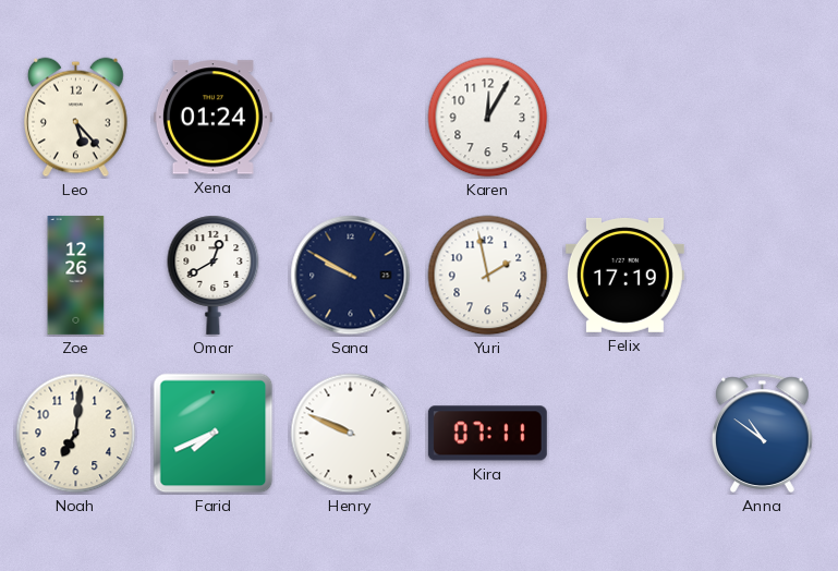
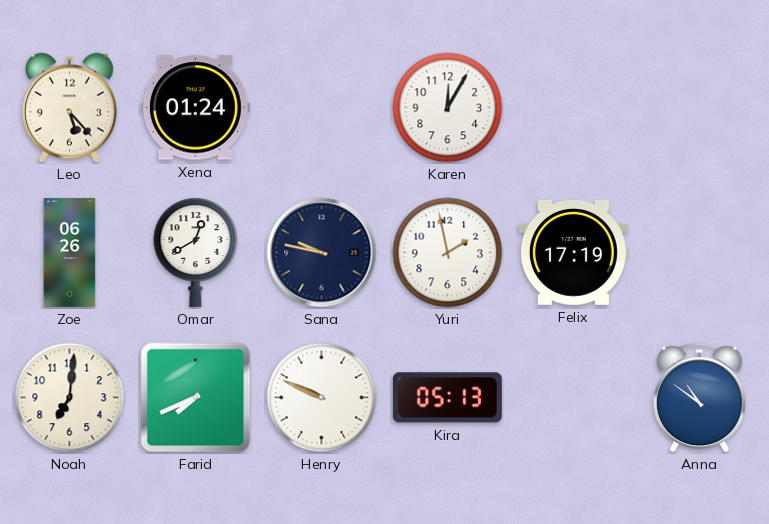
Zoe: 12:26 -> 06:26
Sana: 9:50 -> 9:47
Kira: 07:11 -> 05:13
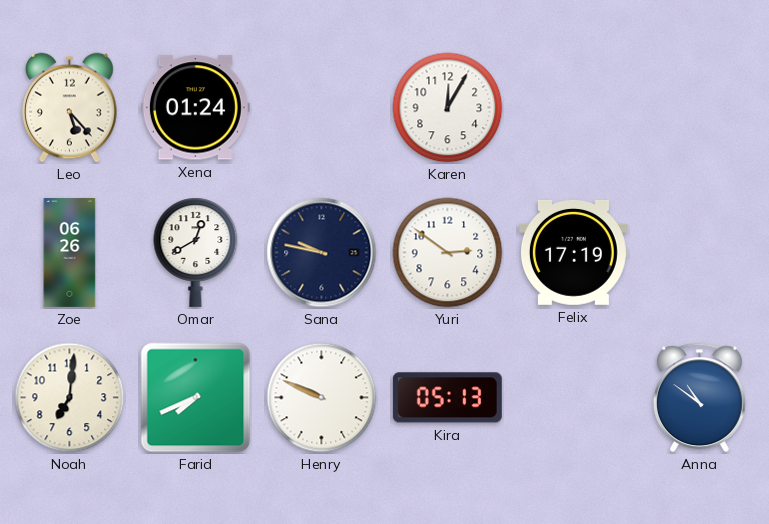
Yuri: 1:58 -> 2:51
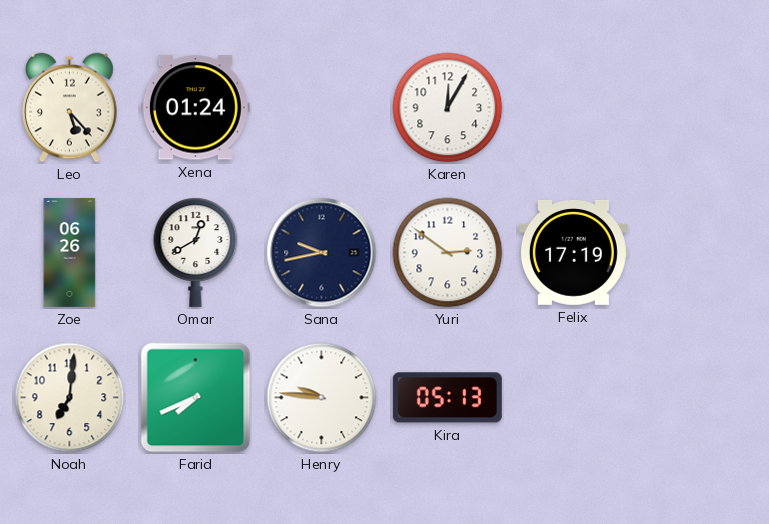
Sana: 9:47 -> 9:43
Henry: 9:49 -> 9:46
Anna: 10:51 -> none
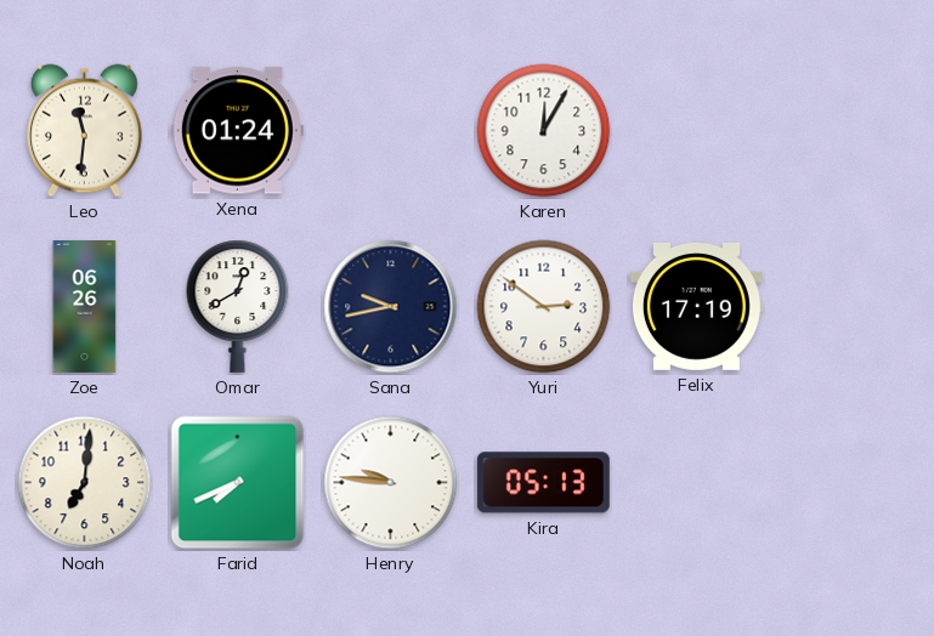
Leo: 5:23 -> 11:31
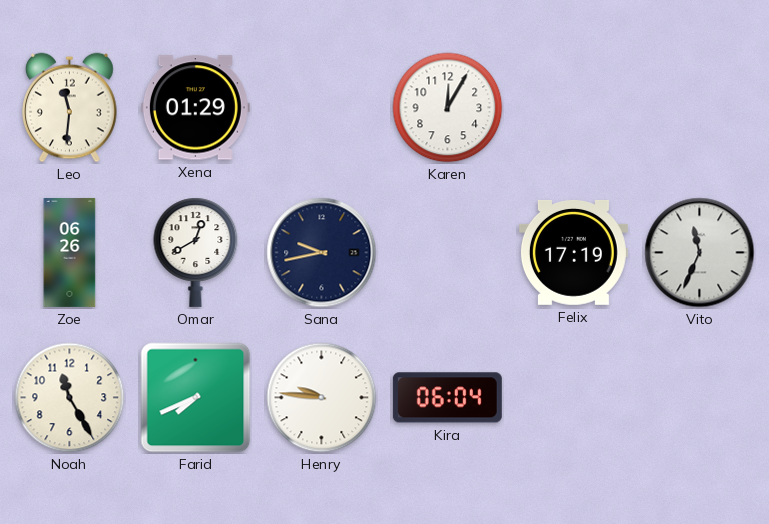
Xena: 01:24 -> 01:29
Yuri: 2:51 -> none
Vito: none -> 11:34
Noah: 7:01 -> 11:25
Kira: 05:13 -> 06:04
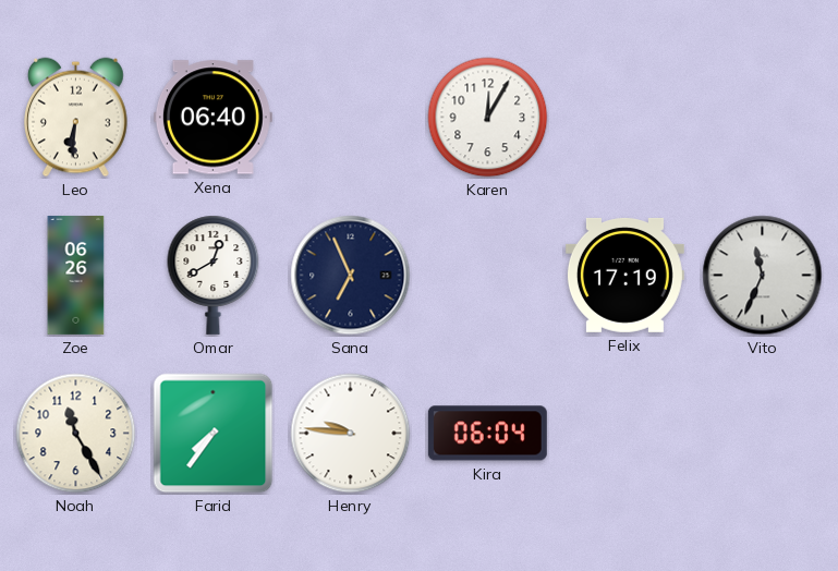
Leo: 11:31 -> 6:31
Xena: 01:29 -> 06:40
Sana: 9:43 -> 6:56
Farid: 7:41 -> 7:36
